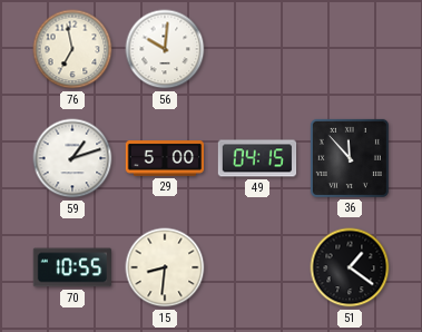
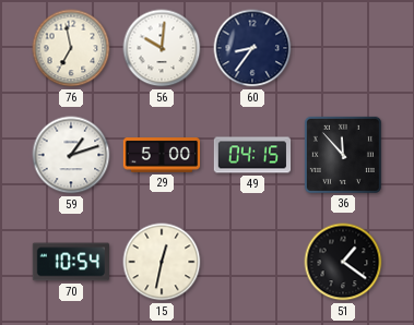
60: none -> 8:36
70: 10:55 -> 10:54
15: 8:31 -> 12:32
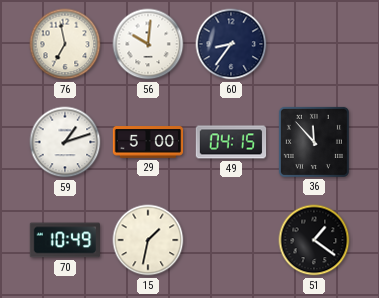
70: 10:54 -> 10:49
15: 12:32 -> 1:32
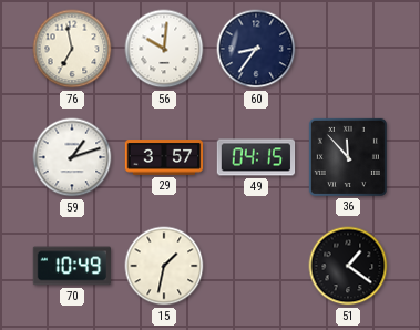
29: 5:00 -> 3:57
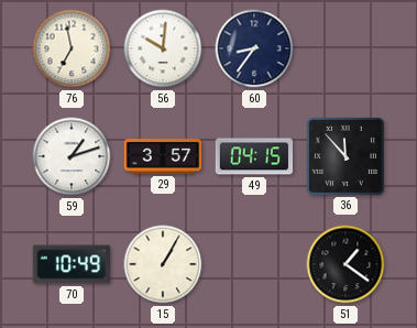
15: 1:32 -> 1:05
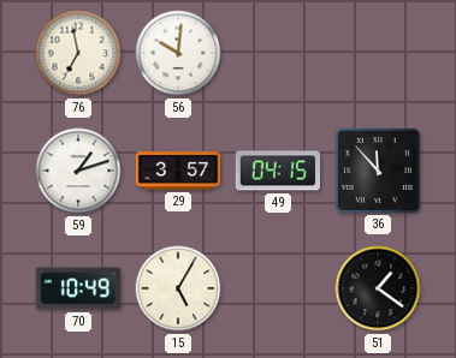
60: 8:36 -> none
15: 1:05 -> 5:05
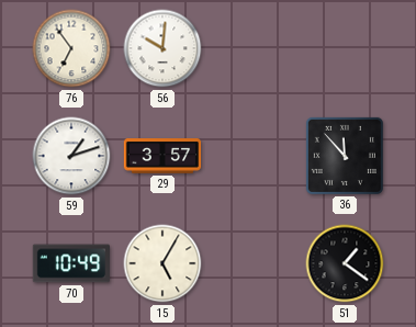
76: 6:58 -> 6:54
49: 04:15 -> none
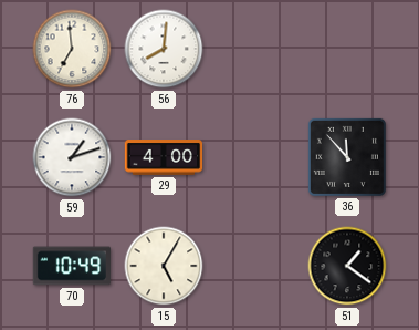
76: 6:54 -> 6:59
56: 10:01 -> 8:01
29: 3:57 -> 4:00
